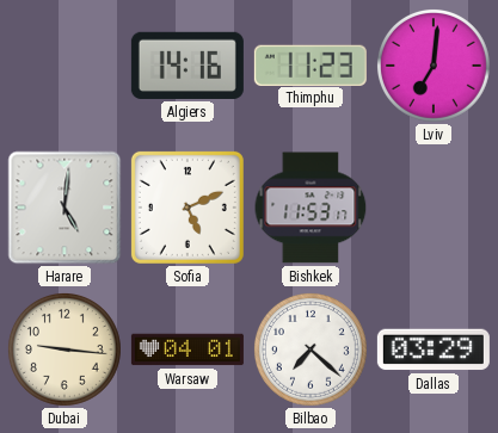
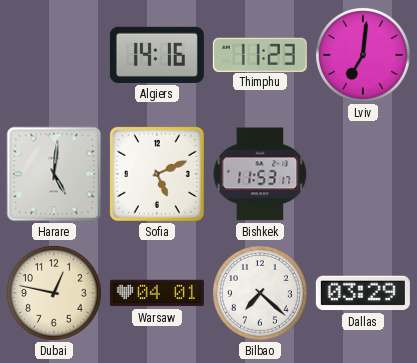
Dubai: 9:16 -> 12:47
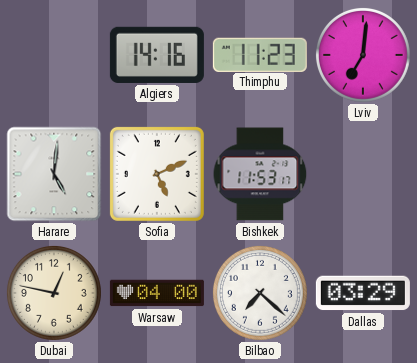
Warsaw: 04:01 -> 04:00
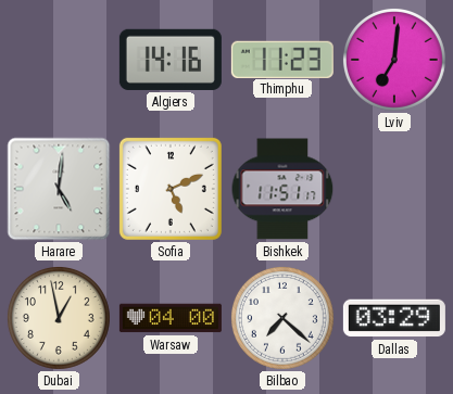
Bishkek: 11:53 -> 11:51
Dubai: 12:47 -> 12:58
